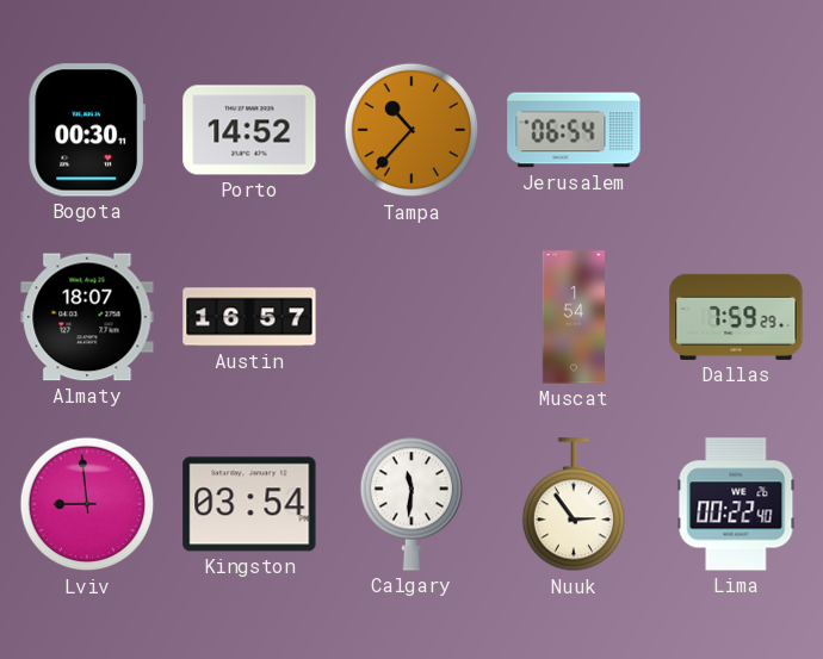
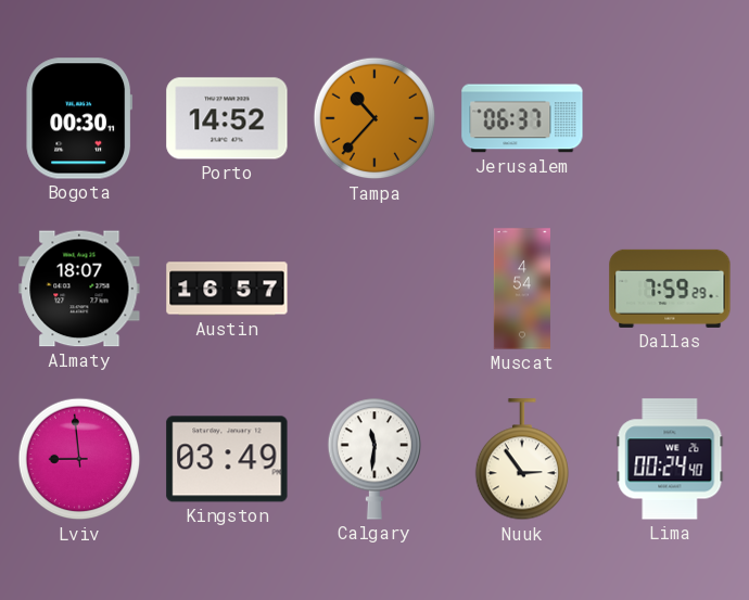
Jerusalem: 06:54 -> 06:37
Muscat: 1:54 -> 4:54
Kingston: 03:54 -> 03:49
Lima: 00:22 -> 00:24
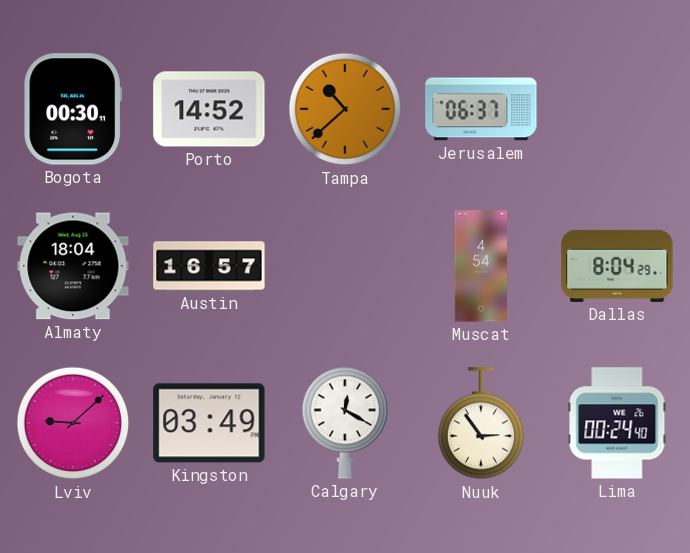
Tampa: 10:37 -> 10:38
Almaty: 18:07 -> 18:04
Dallas: 7:59 -> 8:04
Lviv: 8:59 -> 9:08
Calgary: 11:31 -> 12:20
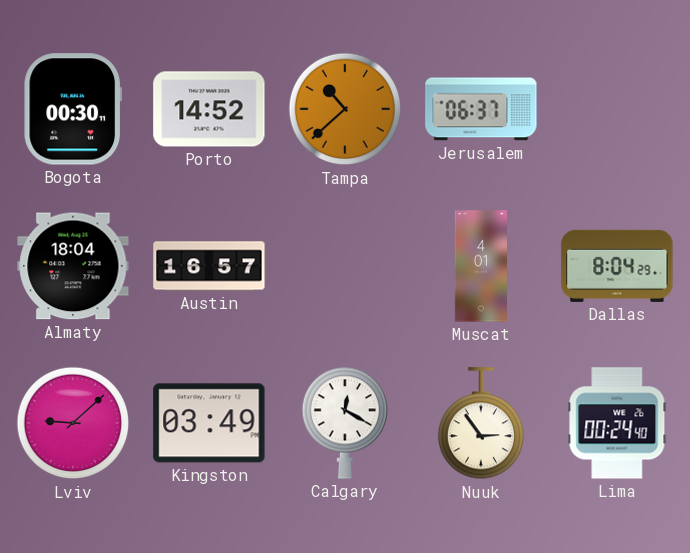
Muscat: 4:54 -> 4:01
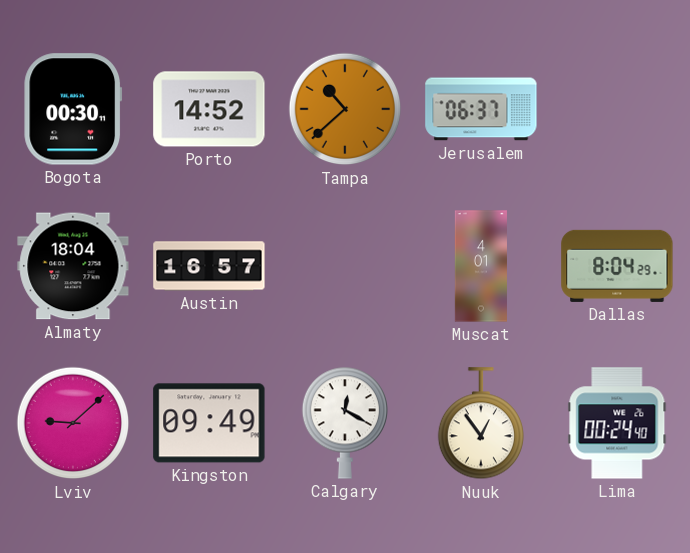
Kingston: 03:49 -> 09:49
Nuuk: 2:54 -> 12:54
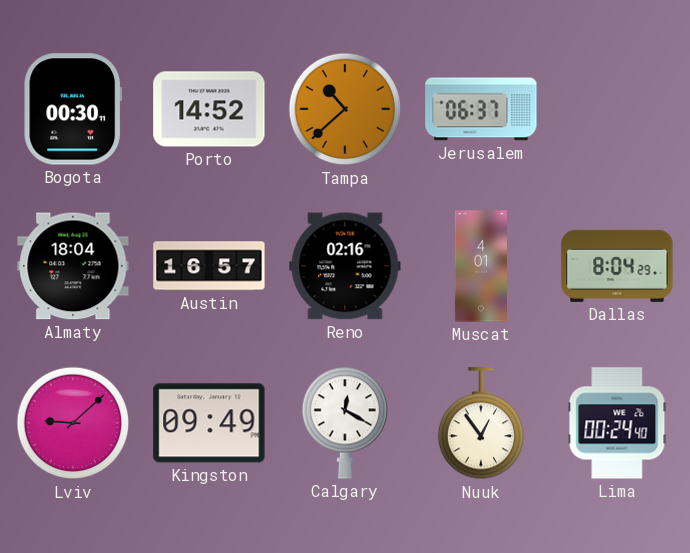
Reno: none -> 02:16
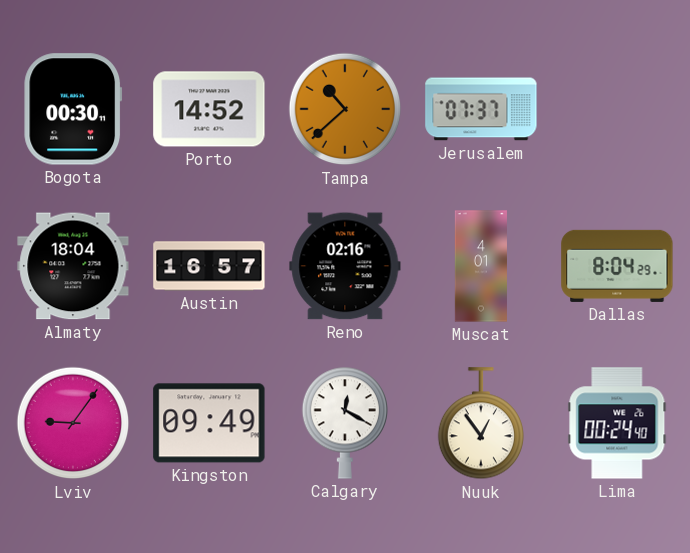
Jerusalem: 06:37 -> 07:37
Lviv: 9:08 -> 9:06
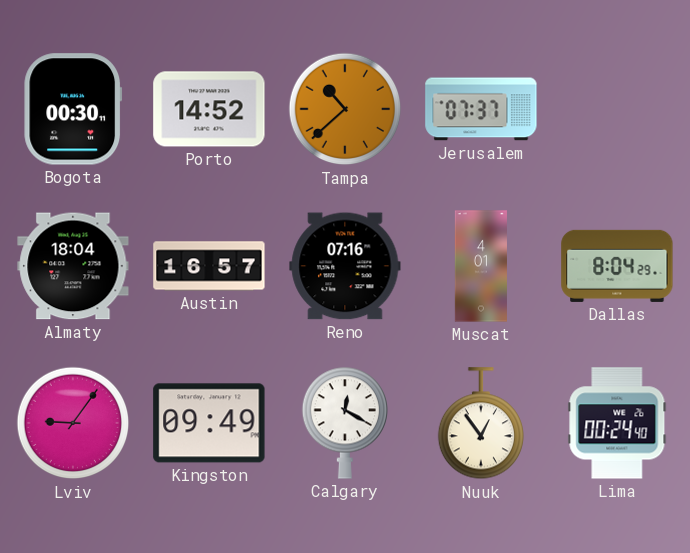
Reno: 02:16 -> 07:16
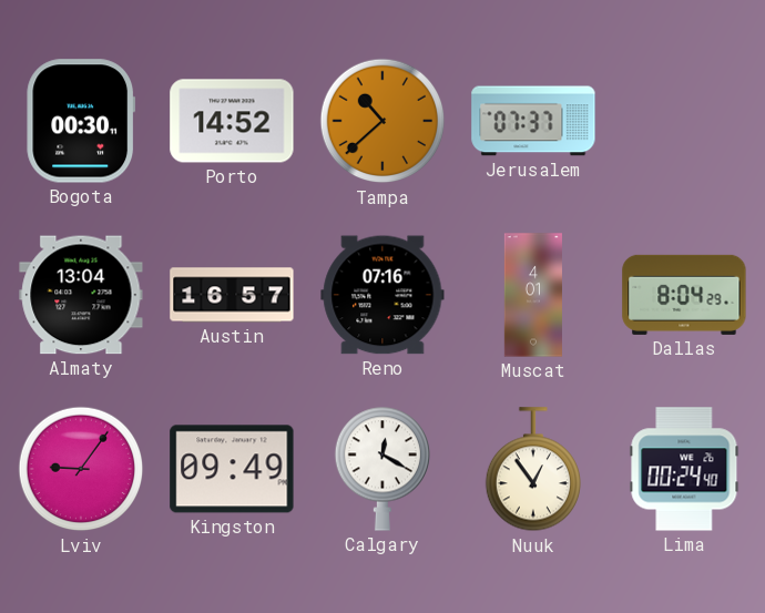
Almaty: 18:04 -> 13:04
